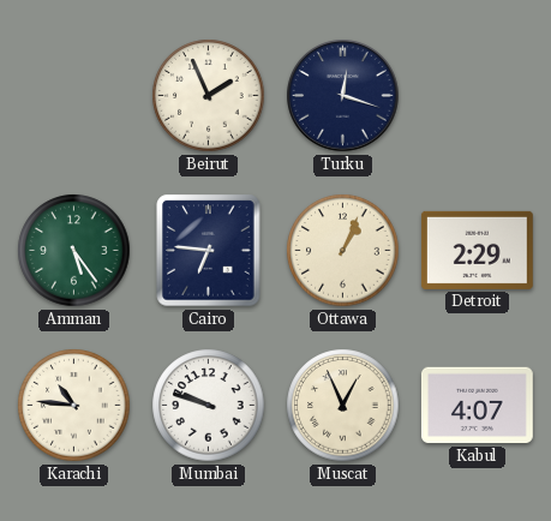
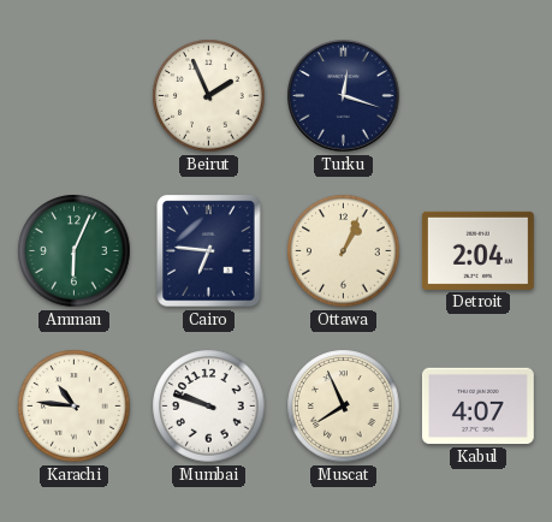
Amman: 5:24 -> 6:04
Detroit: 2:29 -> 2:04
Muscat: 12:56 -> 7:56
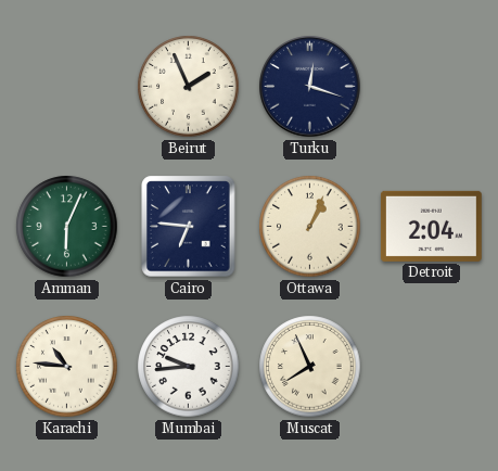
Mumbai: 9:48 -> 9:44
Kabul: 4:07 -> none
